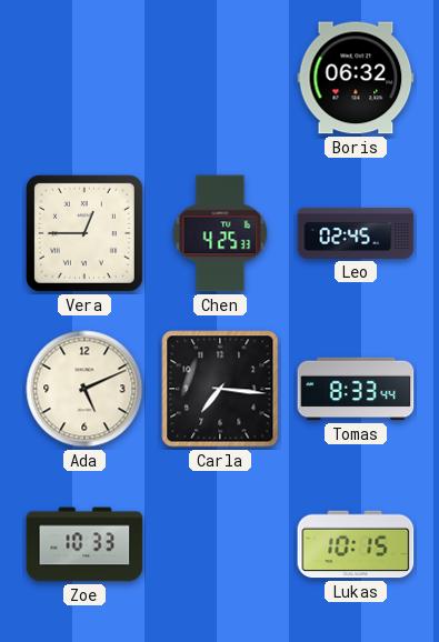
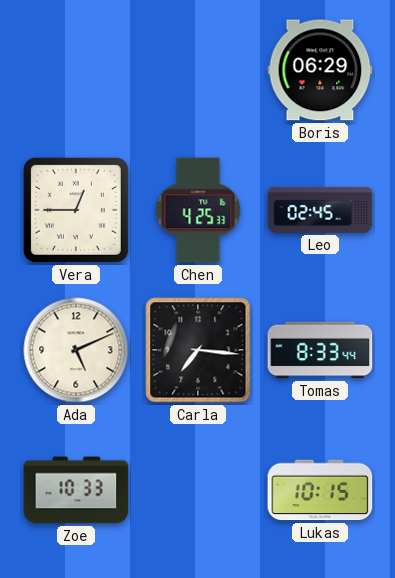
Boris: 06:32 -> 06:29
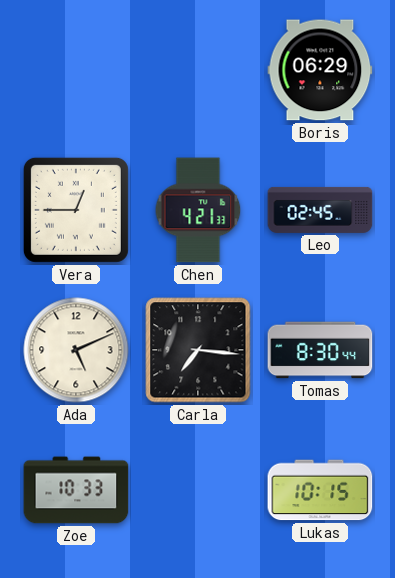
Chen: 4:25 -> 4:21
Tomas: 8:33 -> 8:30
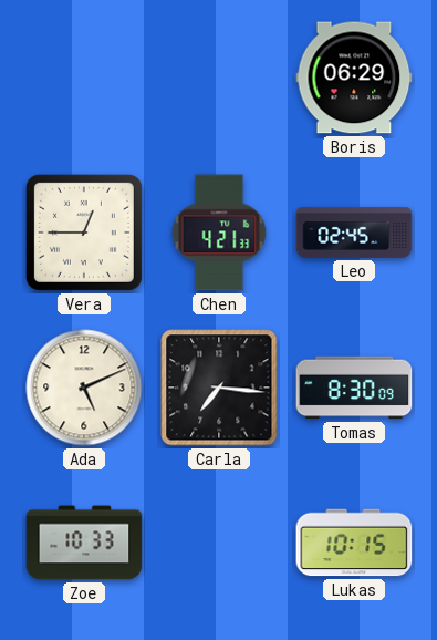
Tomas: 8:30:44 -> 8:30:09
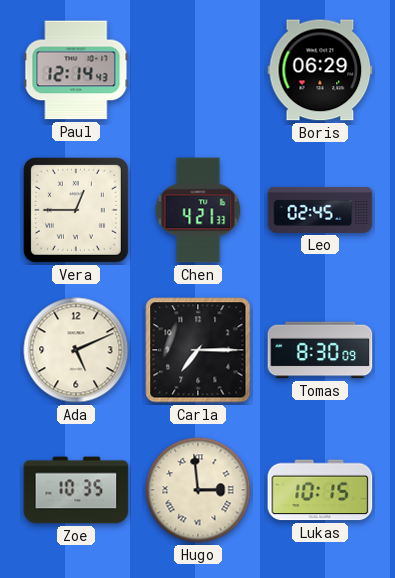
Paul: none -> 12:14
Carla: 7:16 -> 7:15
Zoe: 10:33 -> 10:35
Hugo: none -> 2:59
